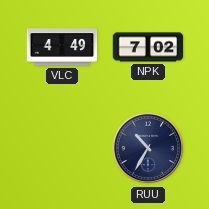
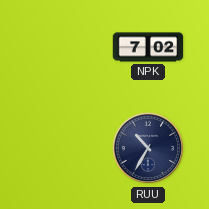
VLC: 4:49 -> none
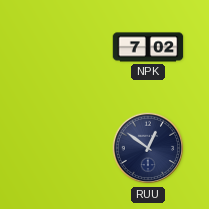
RUU: 10:35 -> 12:51
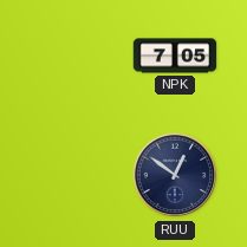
NPK: 7:02 -> 7:05
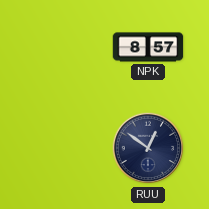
NPK: 7:05 -> 8:57
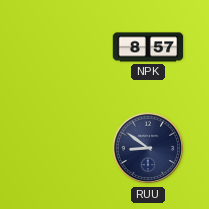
RUU: 12:51 -> 8:51
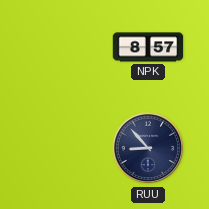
RUU: 8:51 -> 8:53
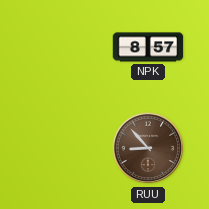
RUU dial: navy -> brown
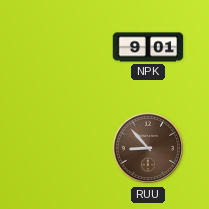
NPK: 8:57 -> 9:01
